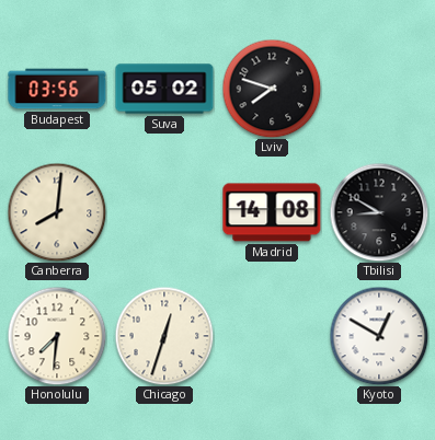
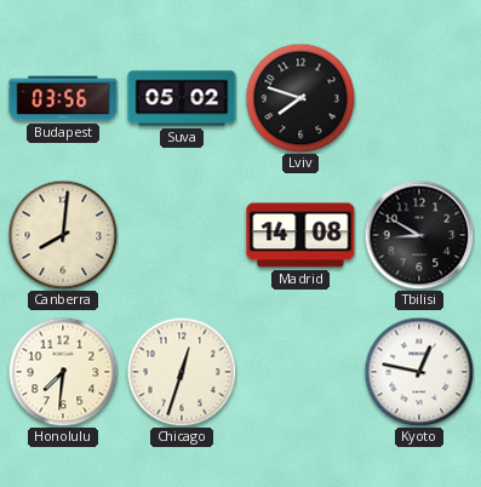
Kyoto: 12:50 -> 12:47
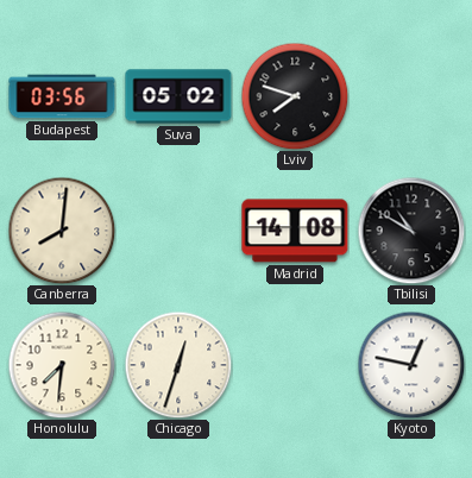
Tbilisi: 8:50 -> 10:50
